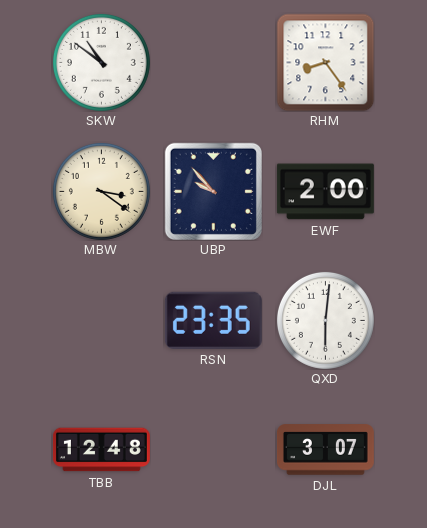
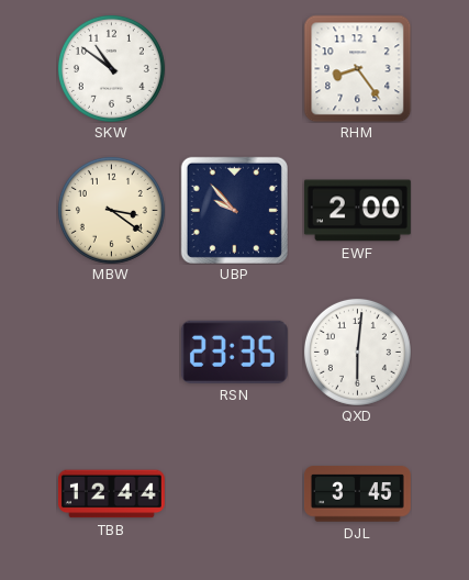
TBB: 12:48 -> 12:44
DJL: 3:07 -> 3:45
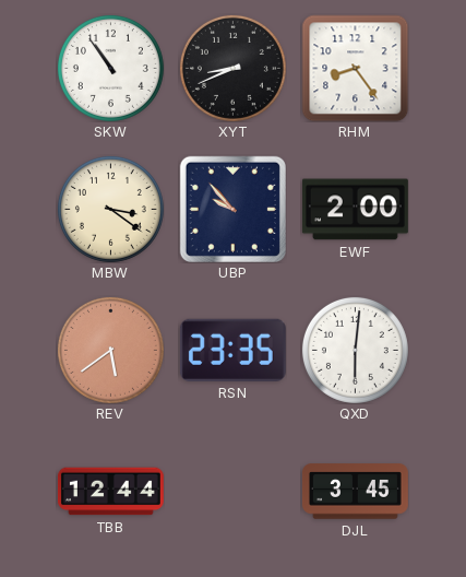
SKW: 10:51 -> 10:54
XYT: none -> 8:41
REV: none -> 5:39
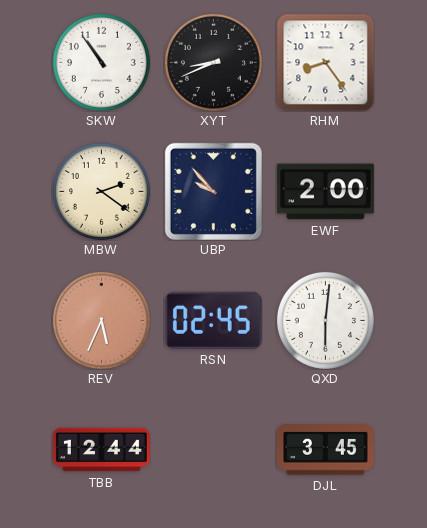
MBW: 3:21 -> 2:21
REV: 5:39 -> 5:34
RSN: 23:35 -> 02:45
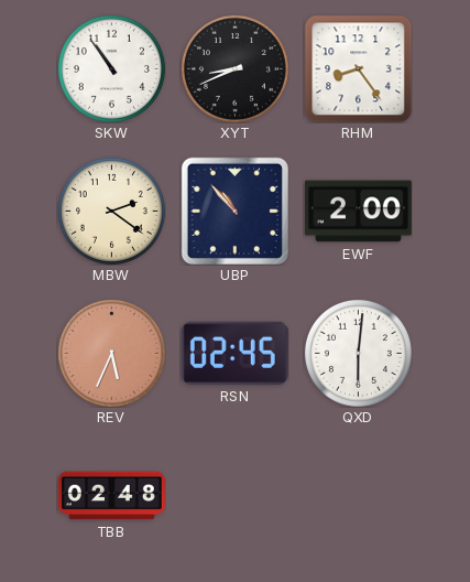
UBP: 9:53 -> 10:53
TBB: 12:44 -> 02:48
DJL: 3:45 -> none
